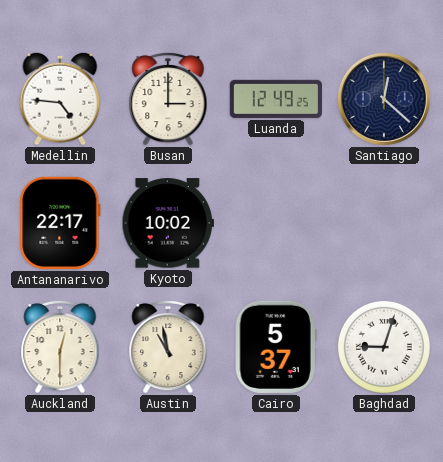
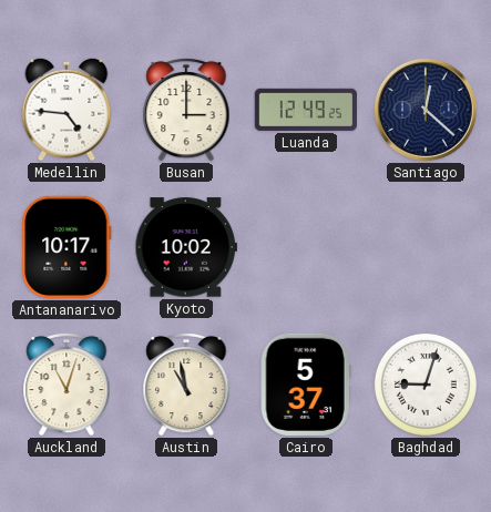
Antananarivo: 22:17 -> 10:17
Auckland: 12:30 -> 11:03
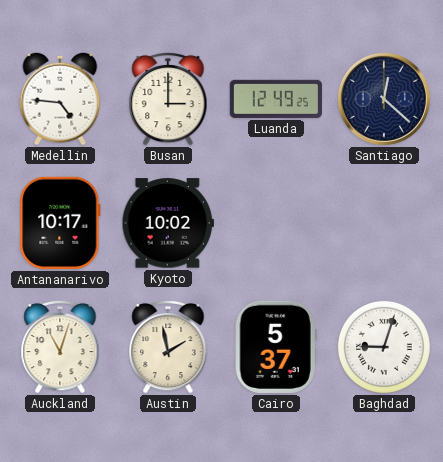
Austin: 10:58 -> 1:58
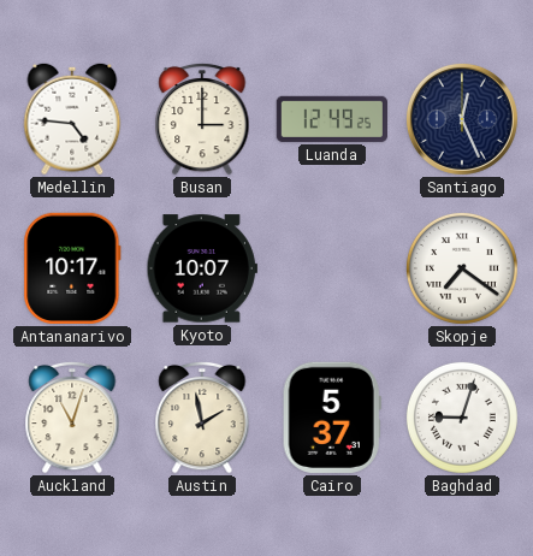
Santiago: 12:22 -> 12:26
Kyoto: 10:02 -> 10:07
Skopje: none -> 7:21
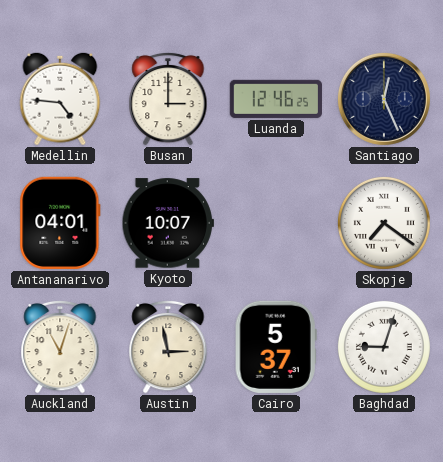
Luanda: 12:49 -> 12:46
Antananarivo: 10:17 -> 04:01
Austin: 1:58 -> 2:58
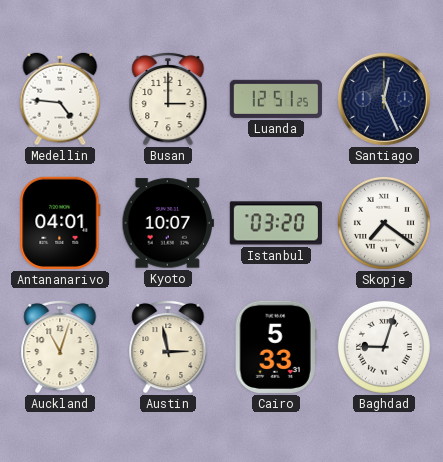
Luanda: 12:46 -> 12:51
Istanbul: none -> 03:20
Cairo: 5:37 -> 5:33
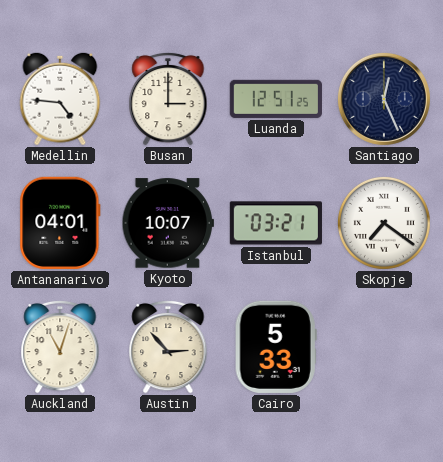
Istanbul: 03:20 -> 03:21
Austin: 2:58 -> 2:53
Baghdad: 9:03 -> none
